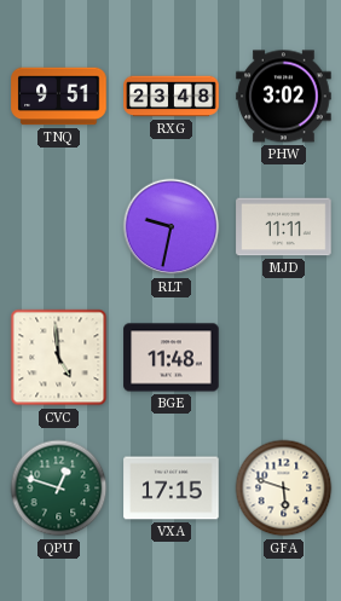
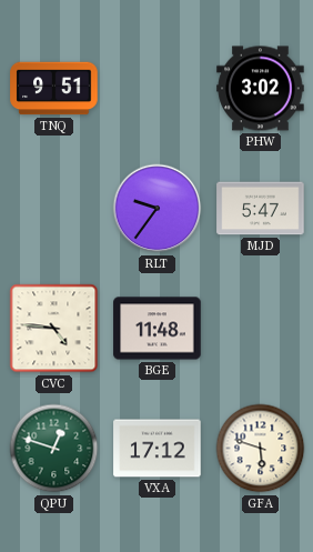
RXG: 23:48 -> none
RLT: 9:32 -> 9:36
MJD: 11:11 -> 5:47
CVC: 4:59 -> 4:46
VXA: 17:15 -> 17:12
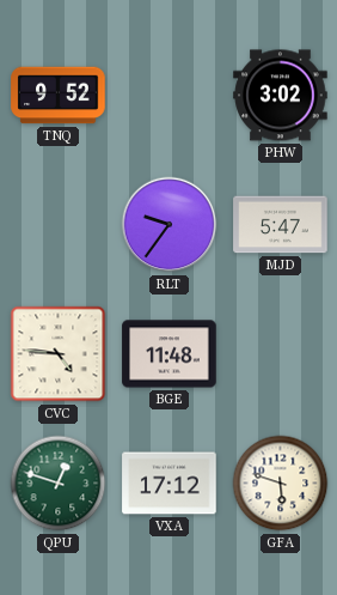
TNQ: 9:51 -> 9:52
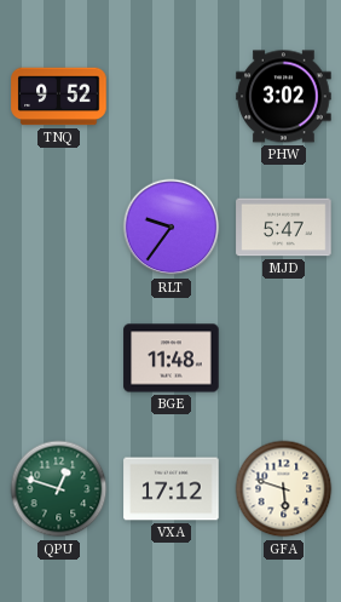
CVC: 4:46 -> none
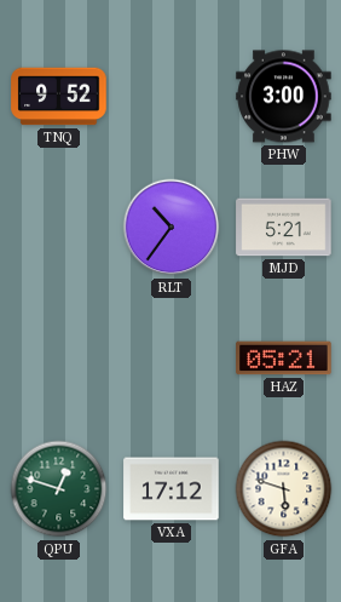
PHW: 3:02 -> 3:00
RLT: 9:36 -> 10:36
MJD: 5:47 -> 5:21
BGE: 11:48 -> none
HAZ: none -> 05:21
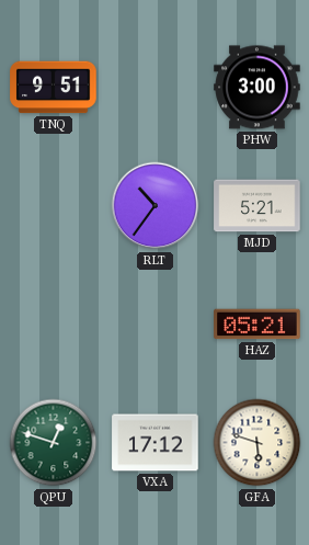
TNQ: 9:52 -> 9:51
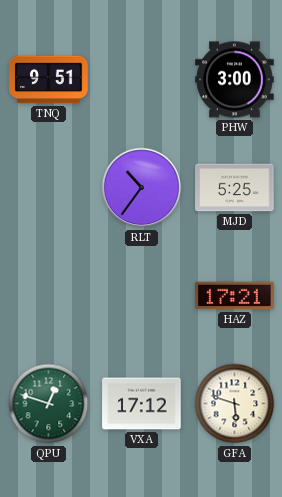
MJD: 5:21 -> 5:25
HAZ: 05:21 -> 17:21
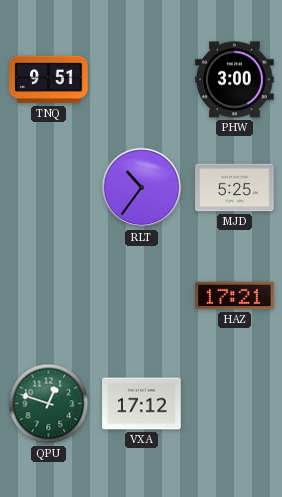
GFA: 5:48 -> none
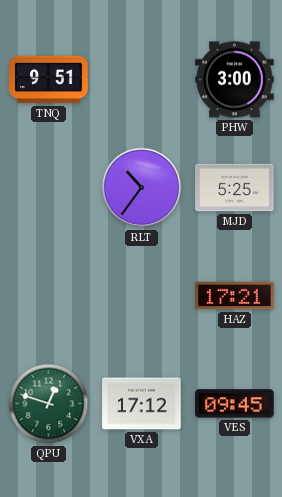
VES: none -> 09:45
